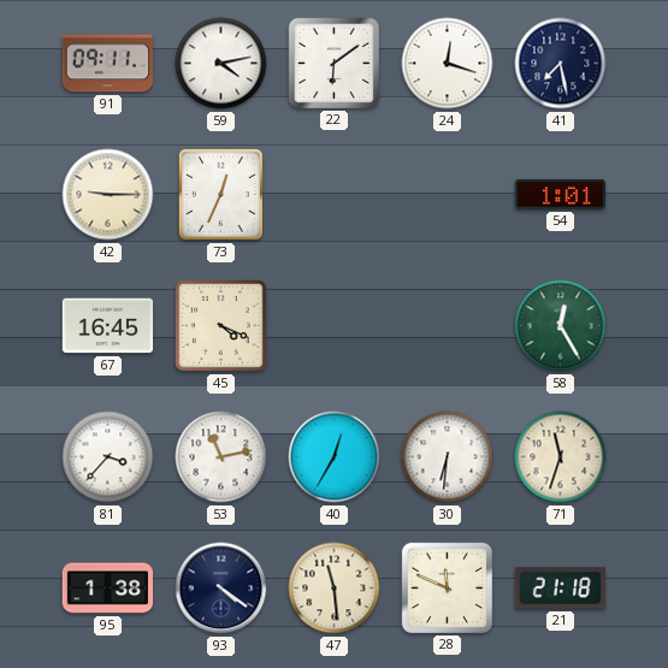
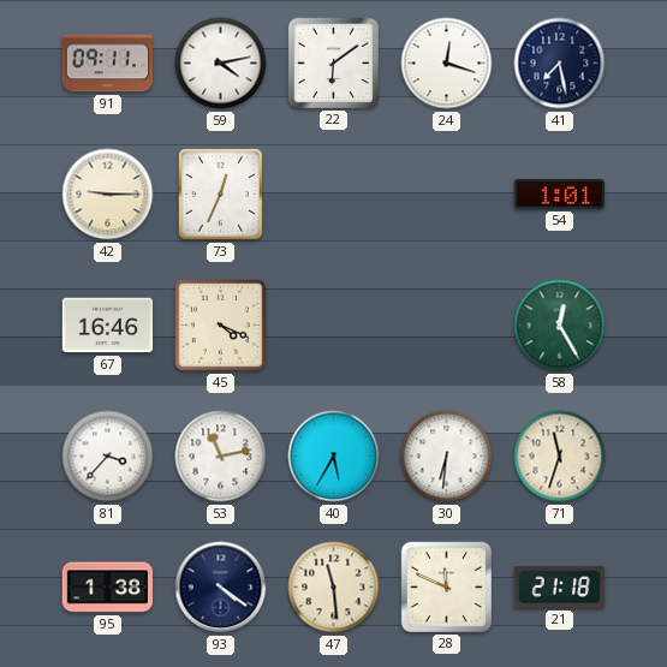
67: 16:45 -> 16:46
40: 12:35 -> 5:35
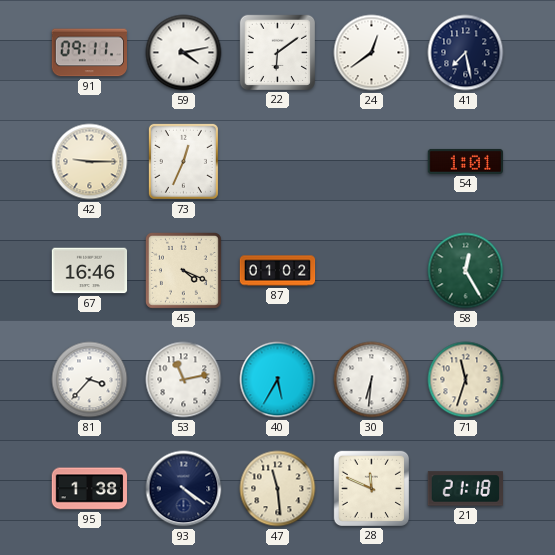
24: 12:18 -> 12:39
87: none -> 01:02
